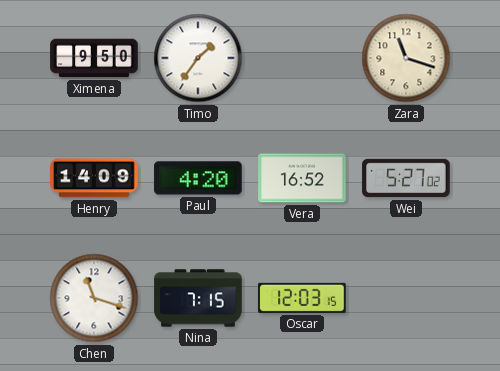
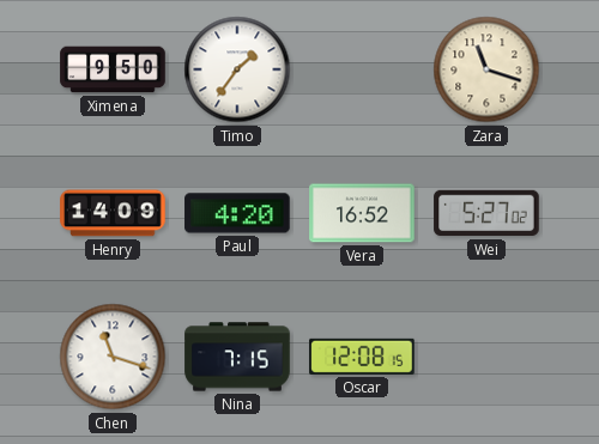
Oscar: 12:03 -> 12:08
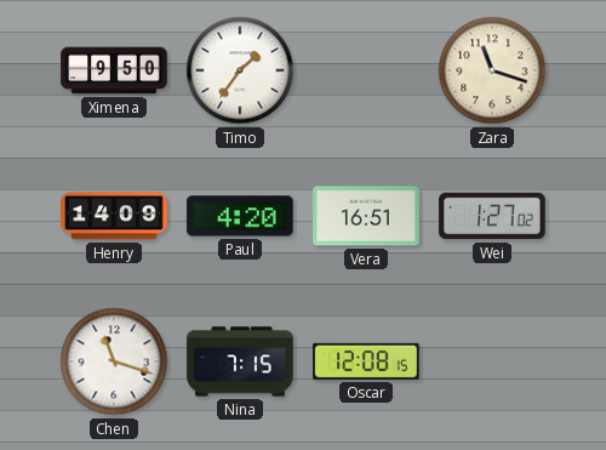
Vera: 16:52 -> 16:51
Wei: 5:27 -> 1:27
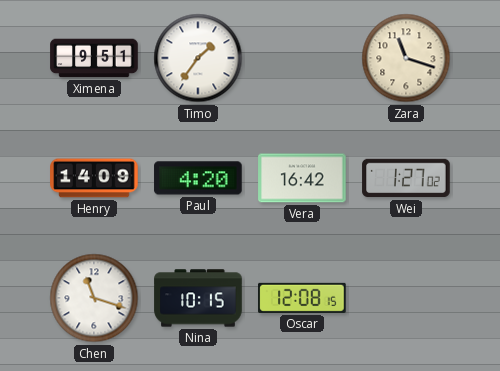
Ximena: 9:50 -> 9:51
Vera: 16:51 -> 16:42
Nina: 7:15 -> 10:15
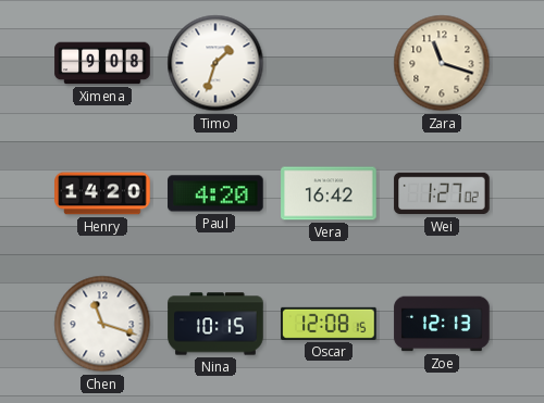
Ximena: 9:51 -> 9:08
Timo: 1:36 -> 1:33
Henry: 14:09 -> 14:20
Zoe: none -> 12:13
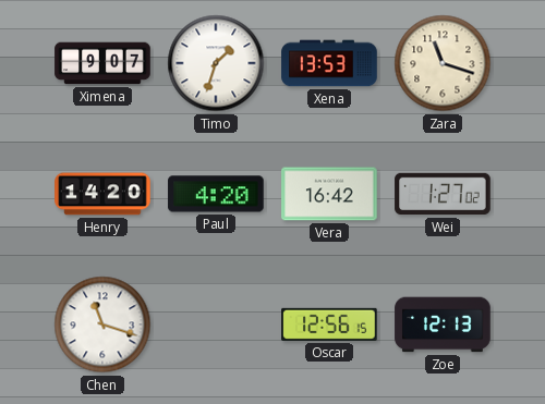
Ximena: 9:08 -> 9:07
Xena: none -> 13:53
Nina: 10:15 -> none
Oscar: 12:08 -> 12:56
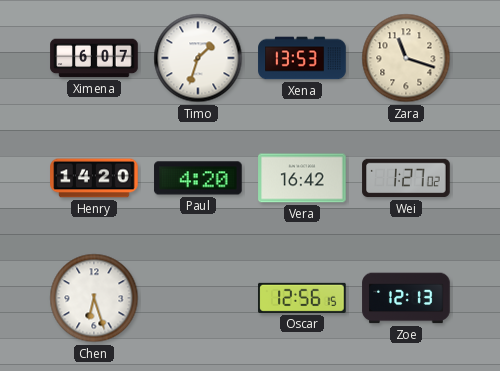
Ximena: 9:07 -> 6:07
Chen: 11:18 -> 6:27
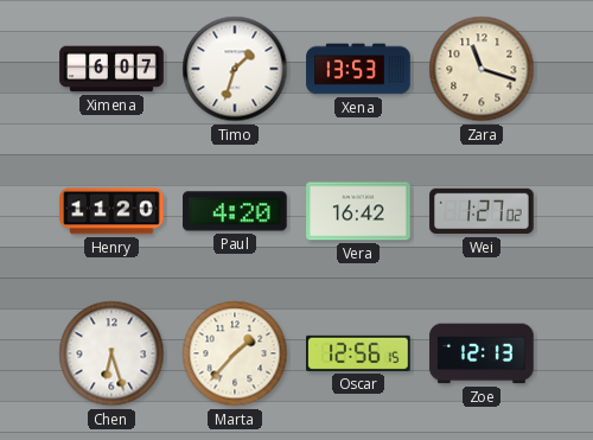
Henry: 14:20 -> 11:20
Marta: none -> 1:37
